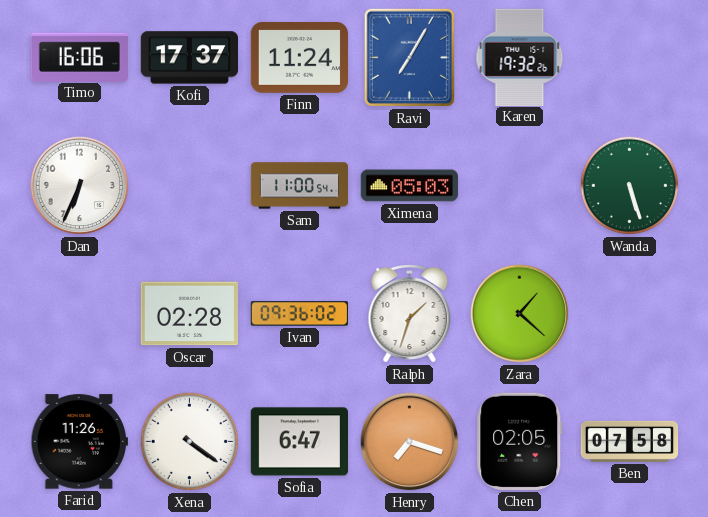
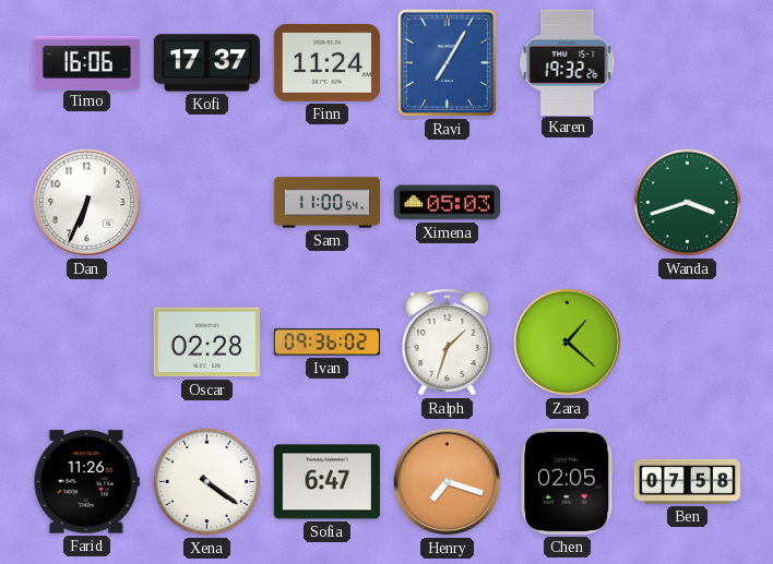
Wanda: 5:27 -> 3:42
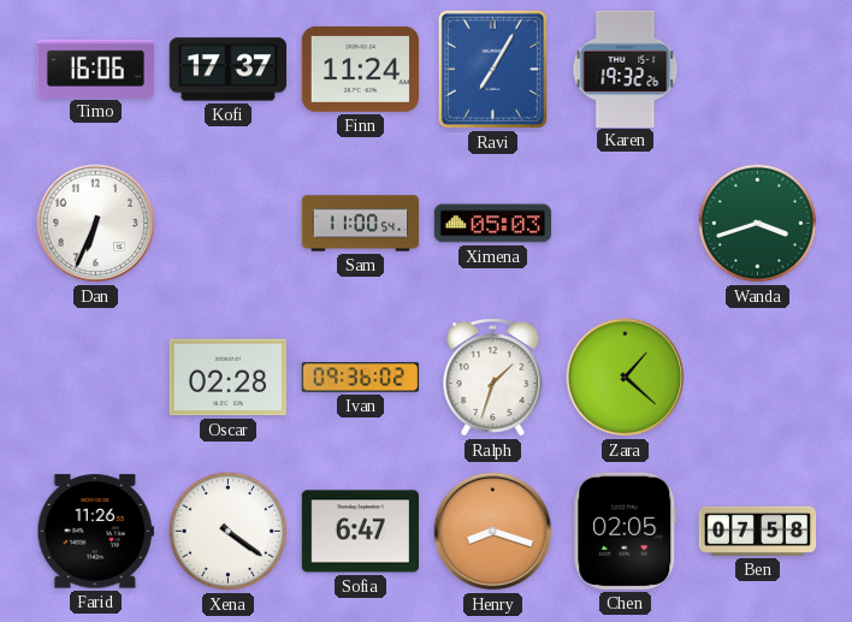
Henry: 7:18 -> 8:18
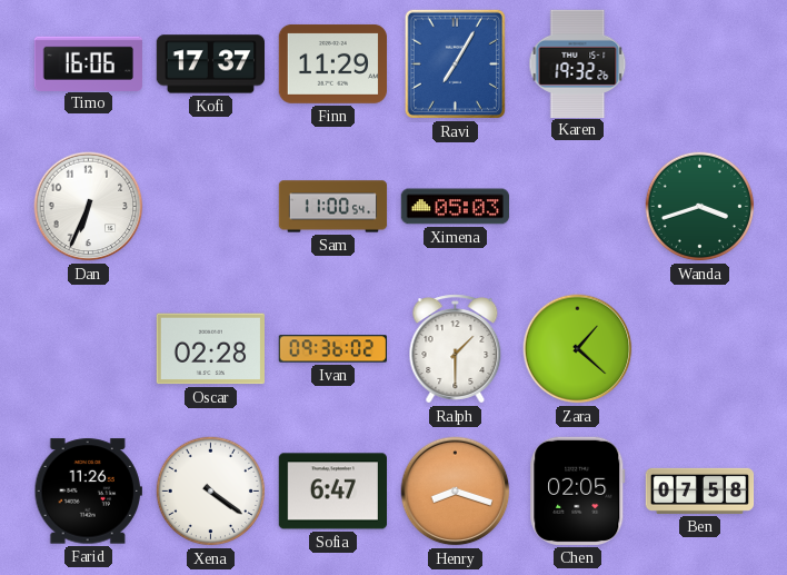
Finn: 11:24 -> 11:29
Ralph: 1:33 -> 1:30
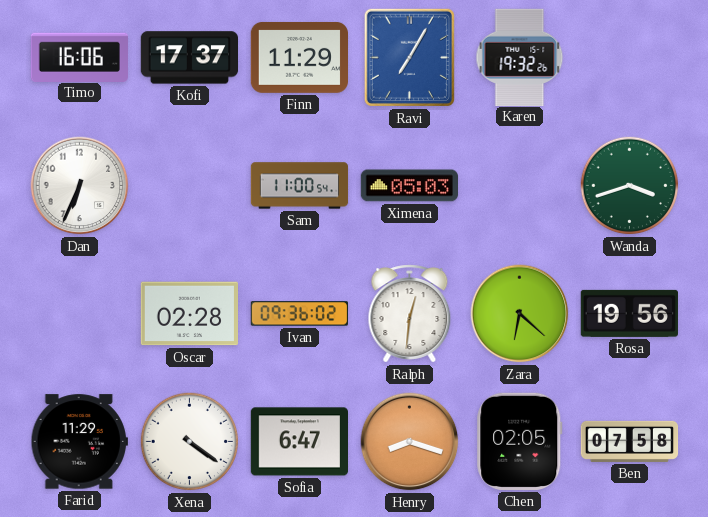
Ralph: 1:30 -> 12:31
Zara: 1:22 -> 6:22
Rosa: none -> 19:56
Farid: 11:26 -> 11:29
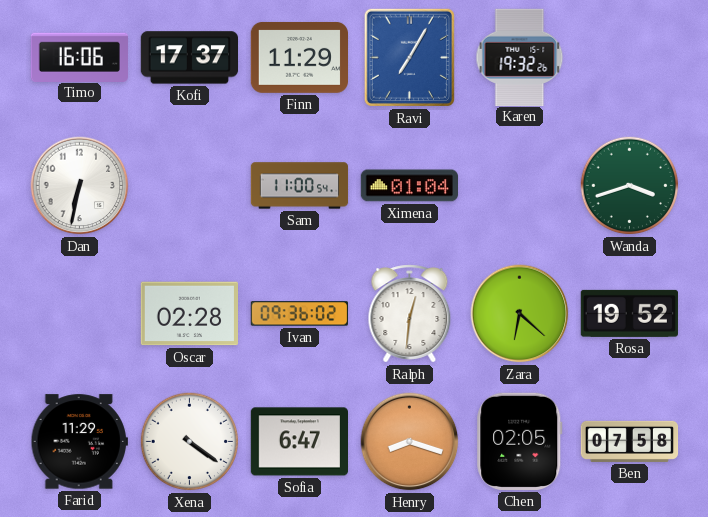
Dan: 6:34 -> 6:32
Ximena: 05:03 -> 01:04
Rosa: 19:56 -> 19:52
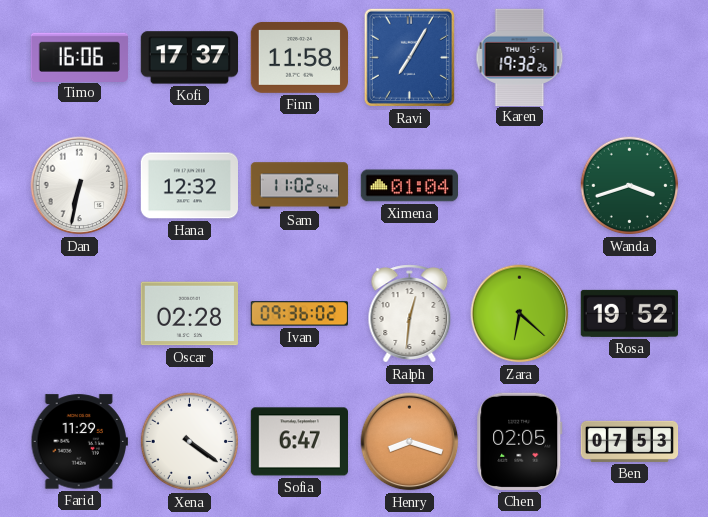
Finn: 11:29 -> 11:58
Hana: none -> 12:32
Sam: 11:00 -> 11:02
Ben: 07:58 -> 07:53
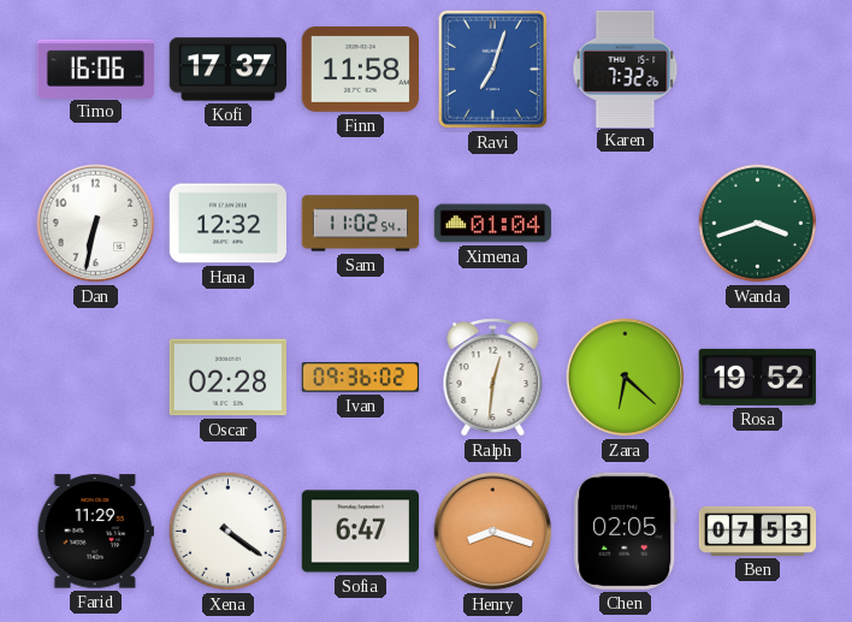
Ravi: 7:05 -> 7:03
Karen: 19:32 -> 7:32
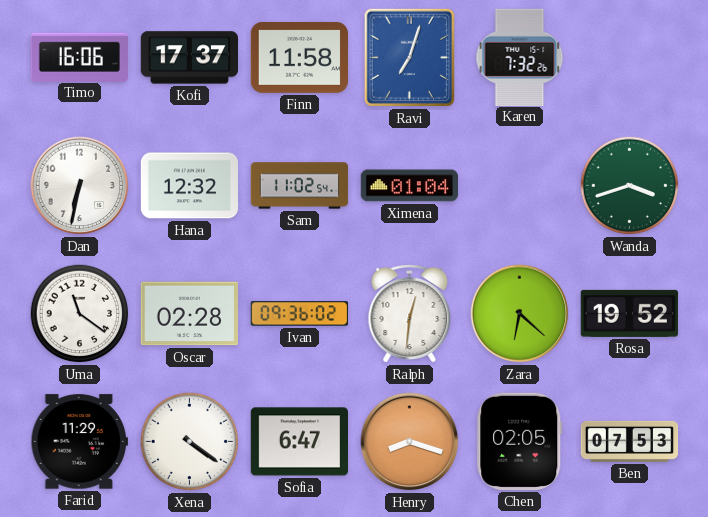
Uma: none -> 11:21
